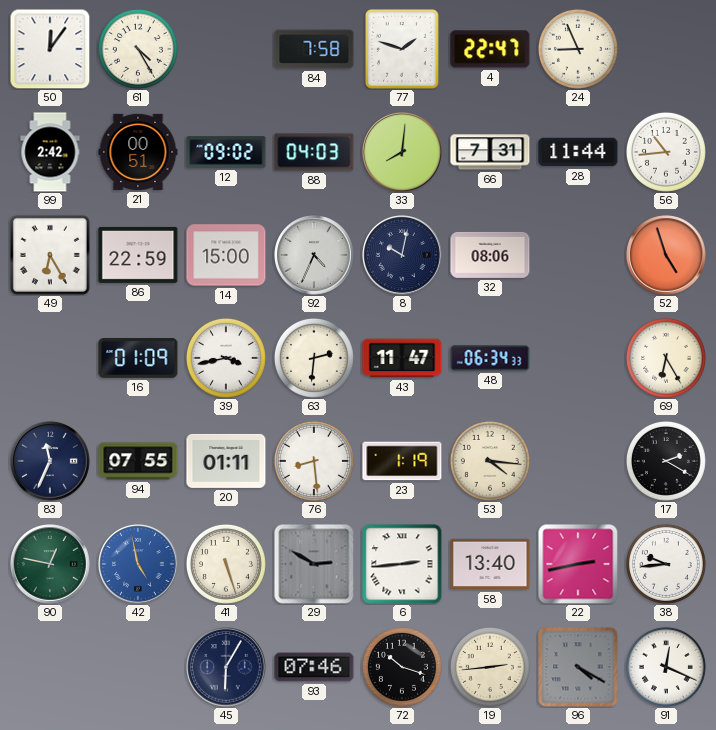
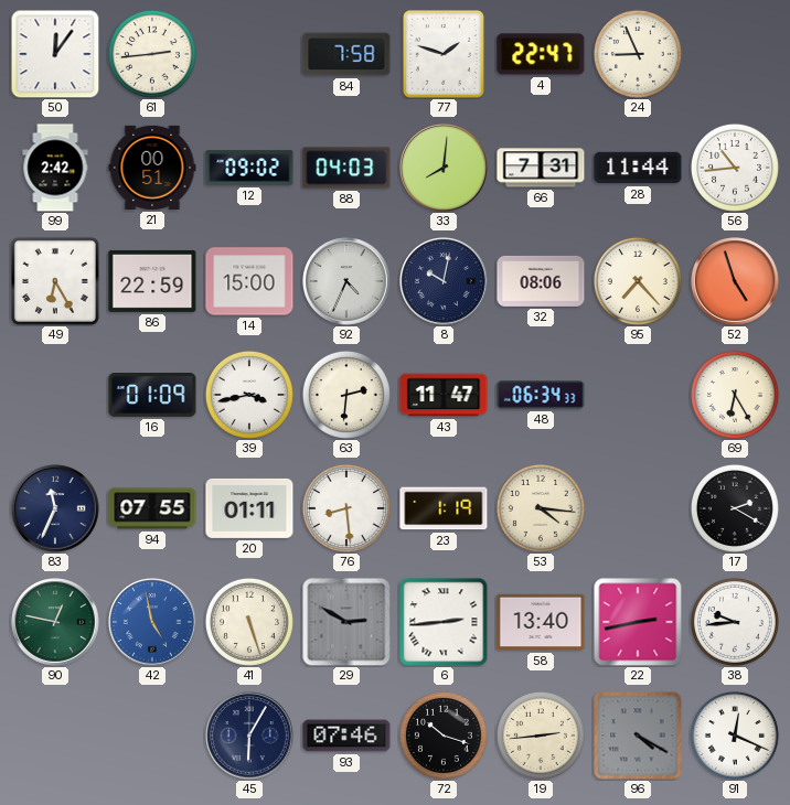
61: 4:25 -> 2:44
95: none -> 7:23
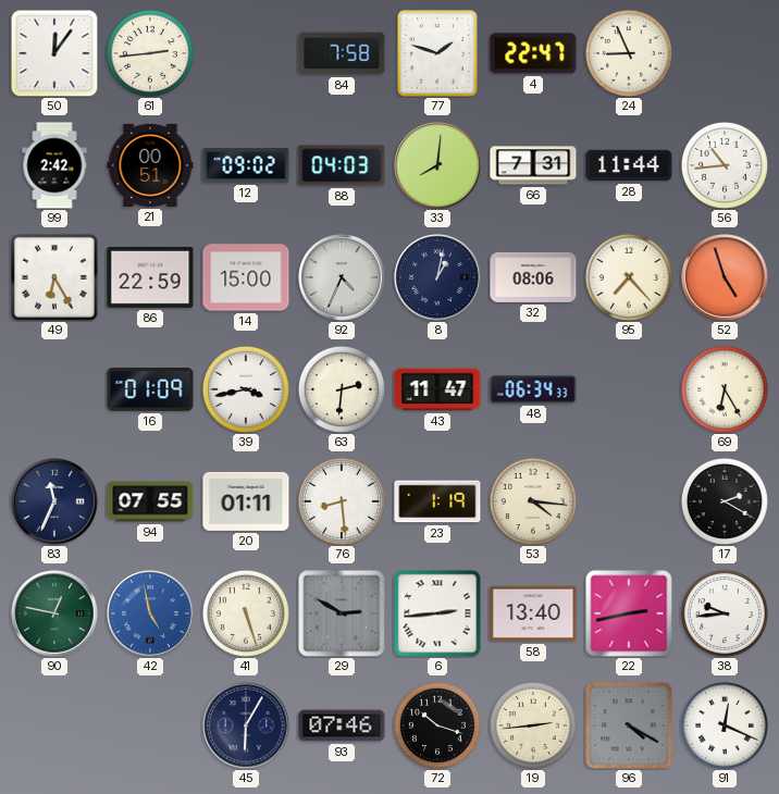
8: 10:02 -> 1:02
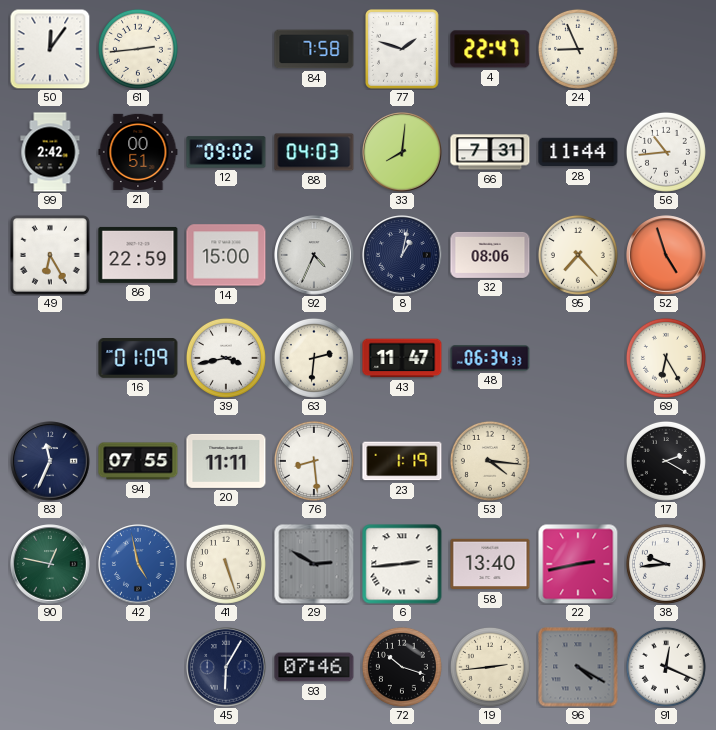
20: 01:11 -> 11:11
